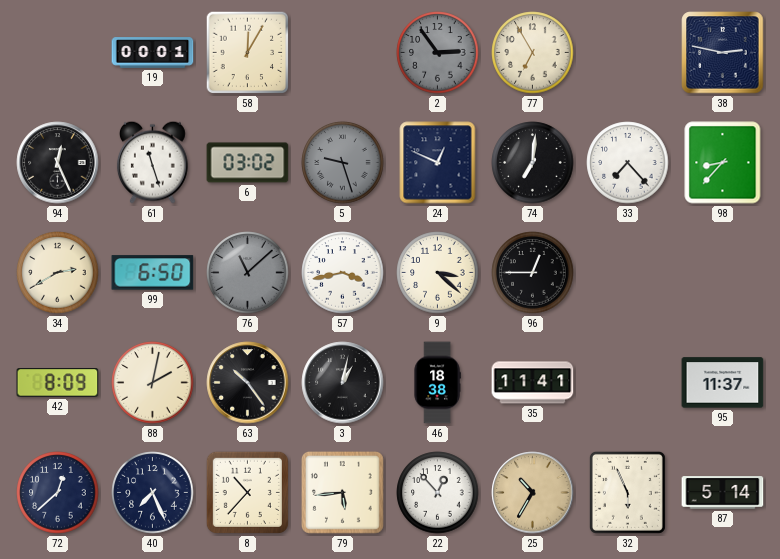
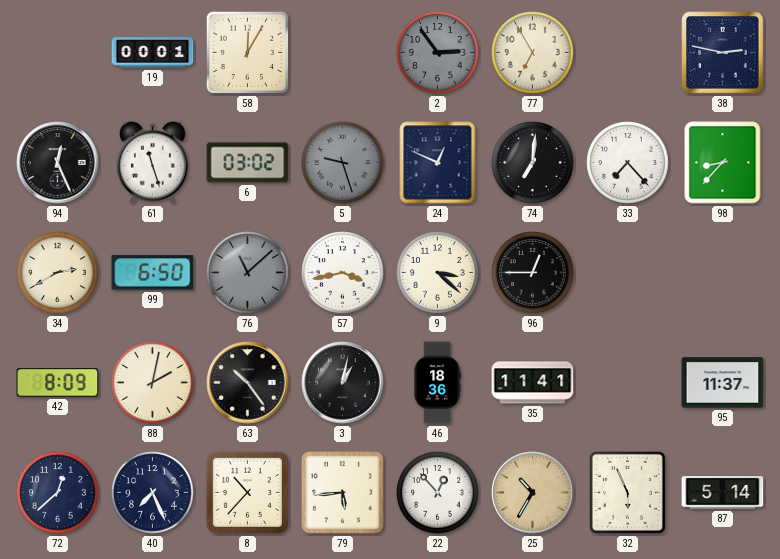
46: 18:38 -> 18:36
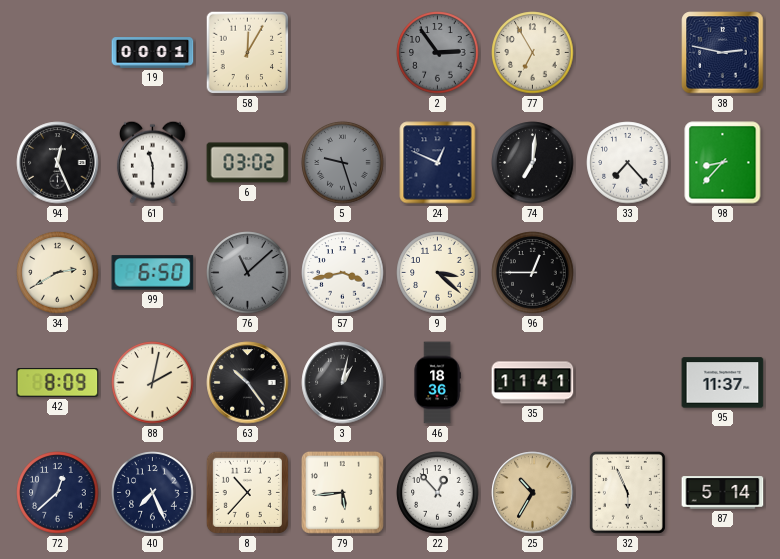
61: 11:27 -> 11:30
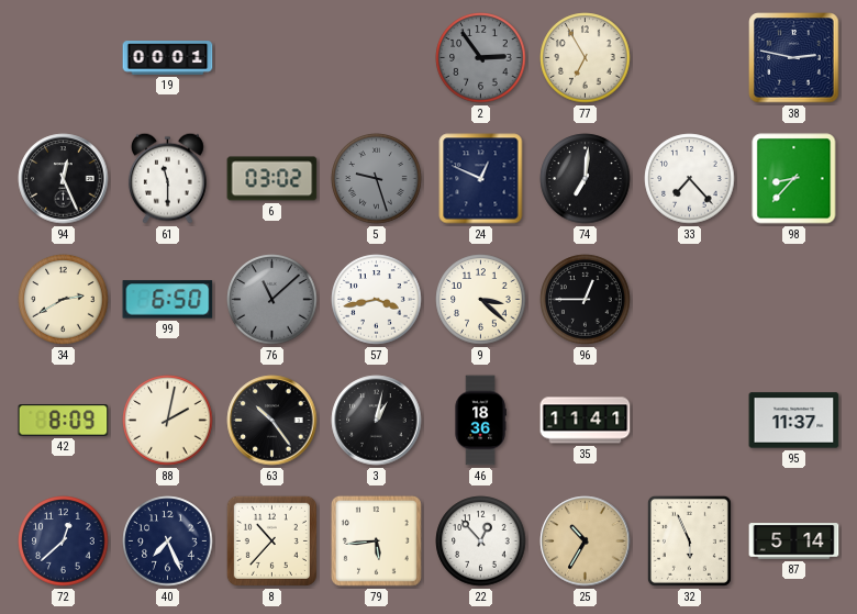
58: 12:05 -> none
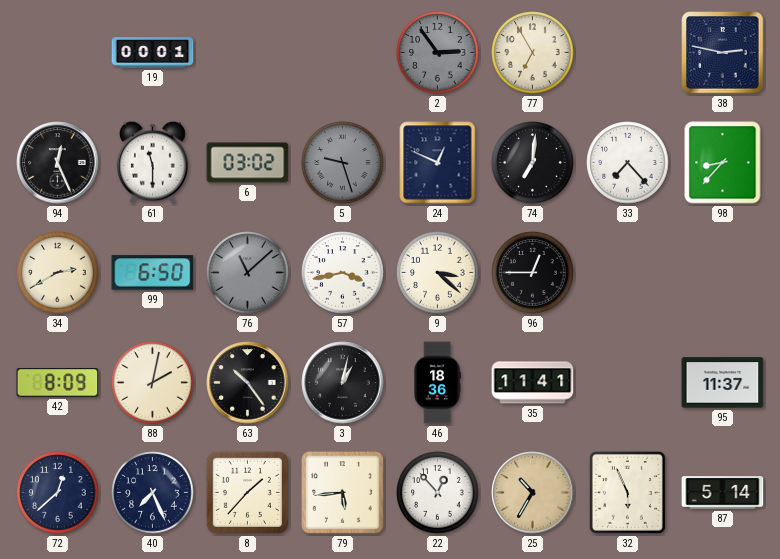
8: 10:37 -> 1:37
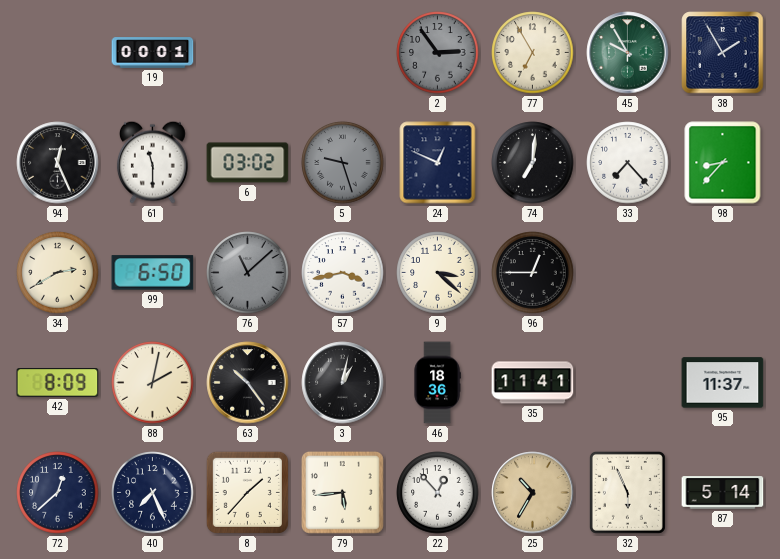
45: none -> 9:55
38: 2:47 -> 1:55
